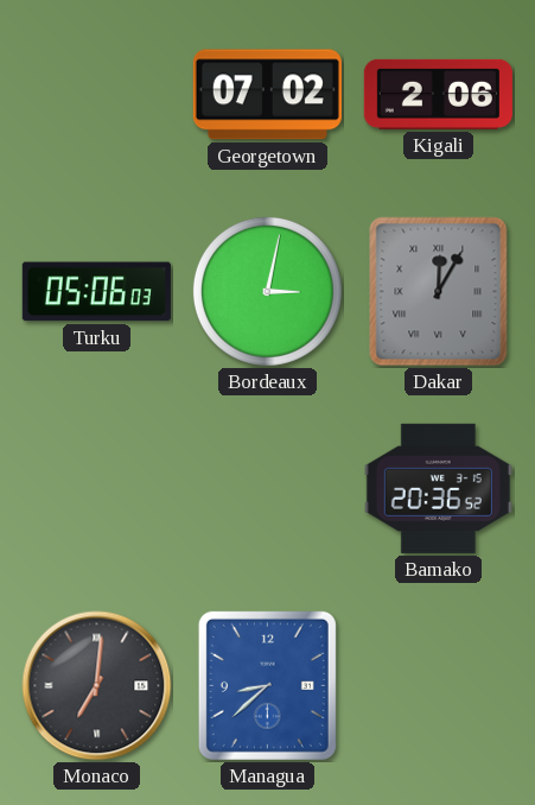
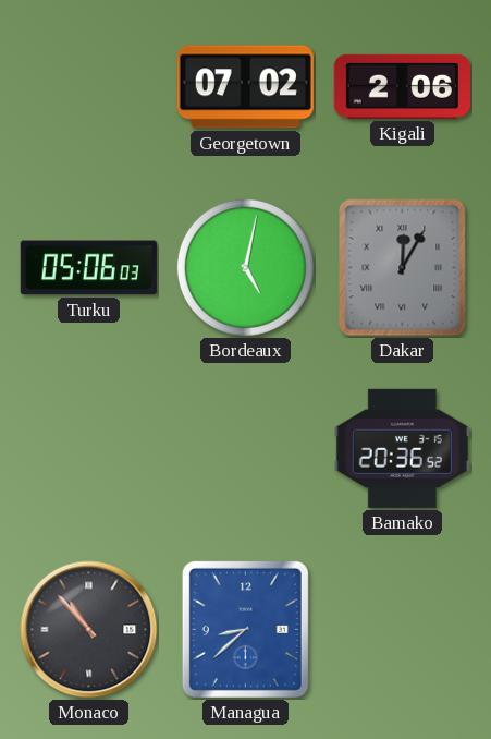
Bordeaux: 3:02 -> 5:02
Monaco: 7:01 -> 10:53
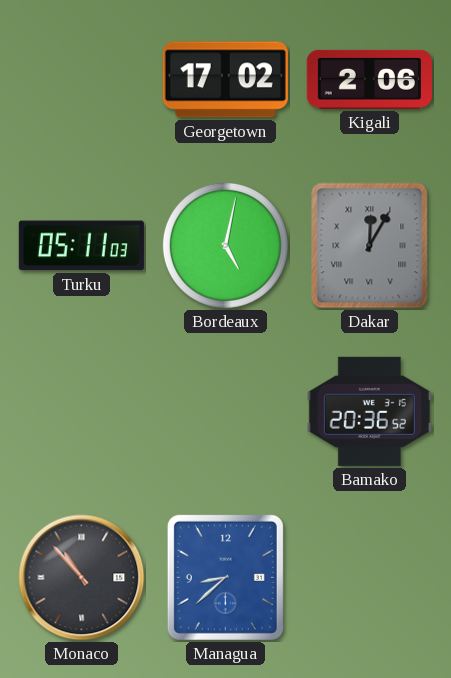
Georgetown: 07:02 -> 17:02
Turku: 05:06 -> 05:11
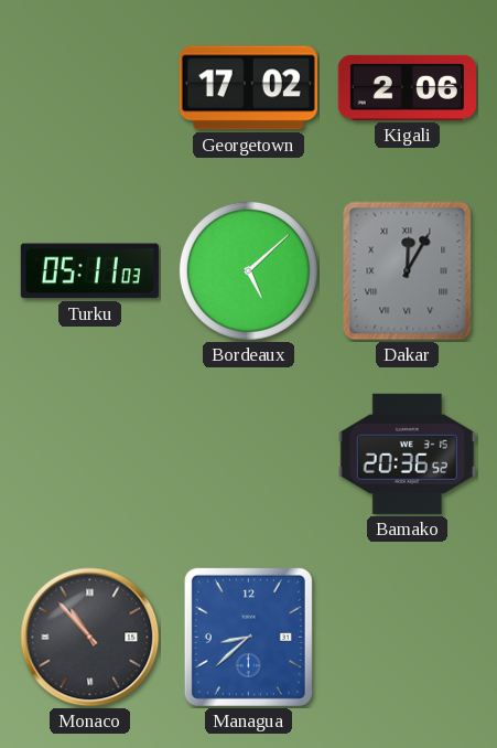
Bordeaux: 5:02 -> 5:08
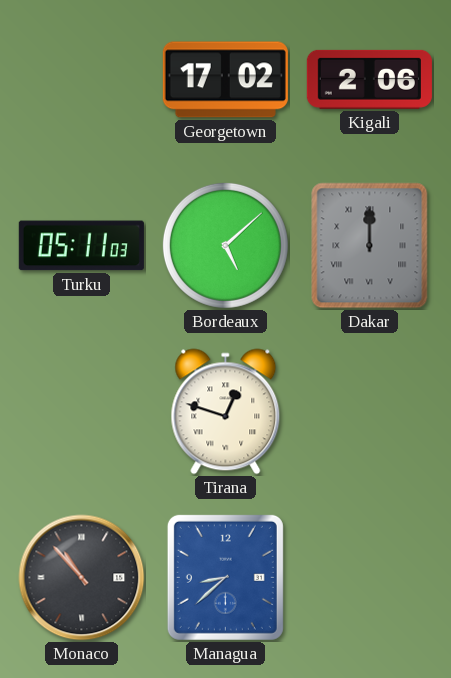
Dakar: 12:05 -> 12:00
Tirana: none -> 12:48
Bamako: 20:36 -> none
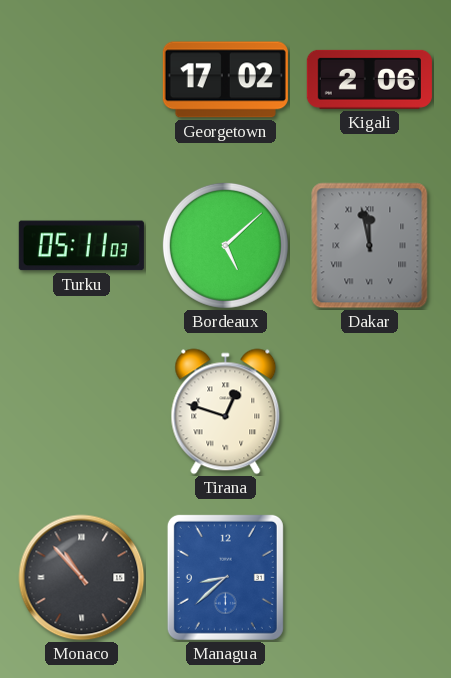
Dakar: 12:00 -> 11:58
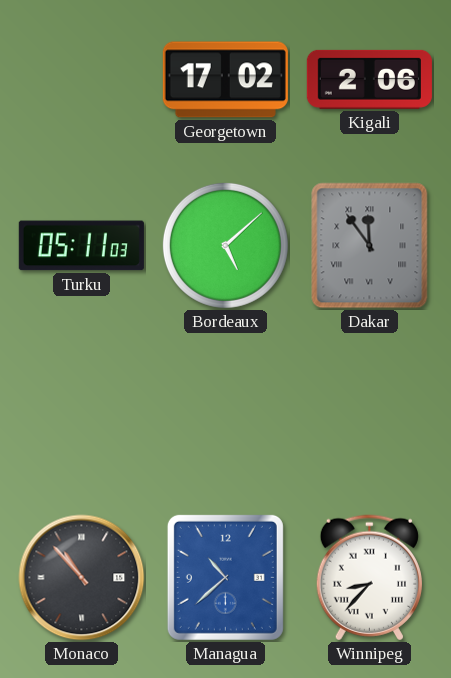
Dakar: 11:58 -> 11:54
Tirana: 12:48 -> none
Managua: 8:38 -> 10:38
Winnipeg: none -> 8:37
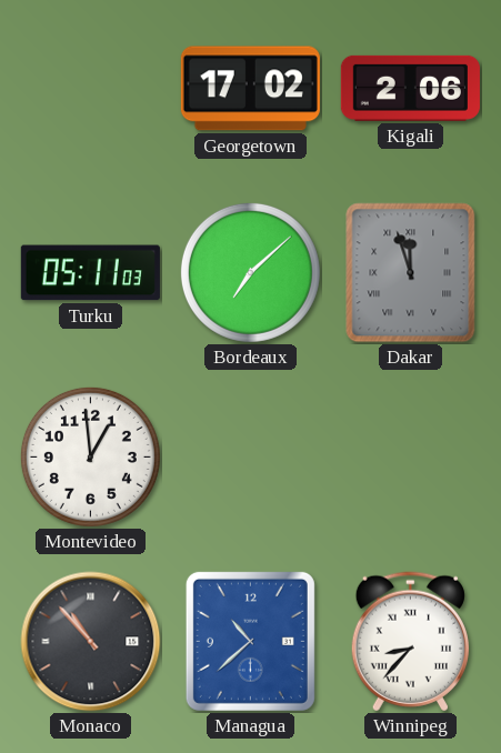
Bordeaux: 5:08 -> 7:08
Dakar: 11:54 -> 11:57
Montevideo: none -> 12:59
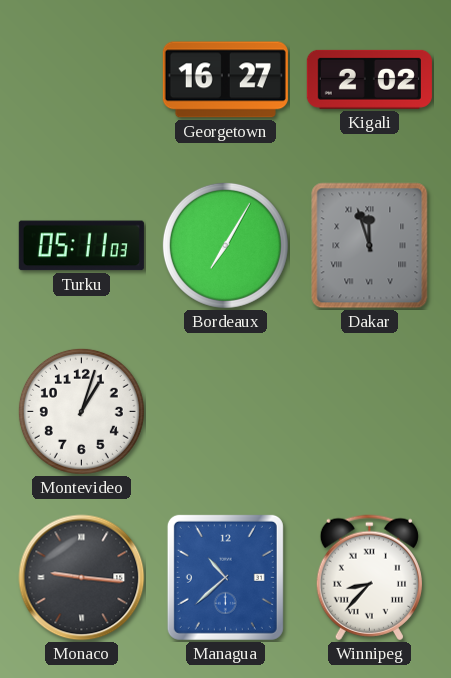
Georgetown: 17:02 -> 16:27
Kigali: 2:06 -> 2:02
Bordeaux: 7:08 -> 7:05
Montevideo: 12:59 -> 1:03
Monaco: 10:53 -> 9:16
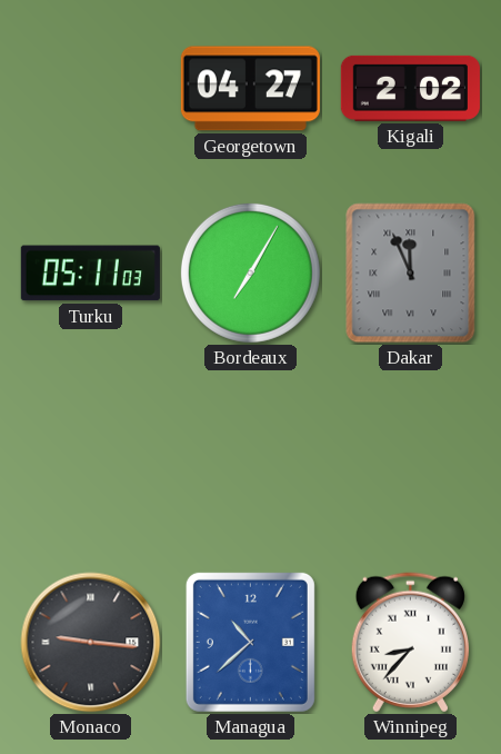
Georgetown: 16:27 -> 04:27
Dakar: 11:57 -> 11:56
Montevideo: 1:03 -> none
